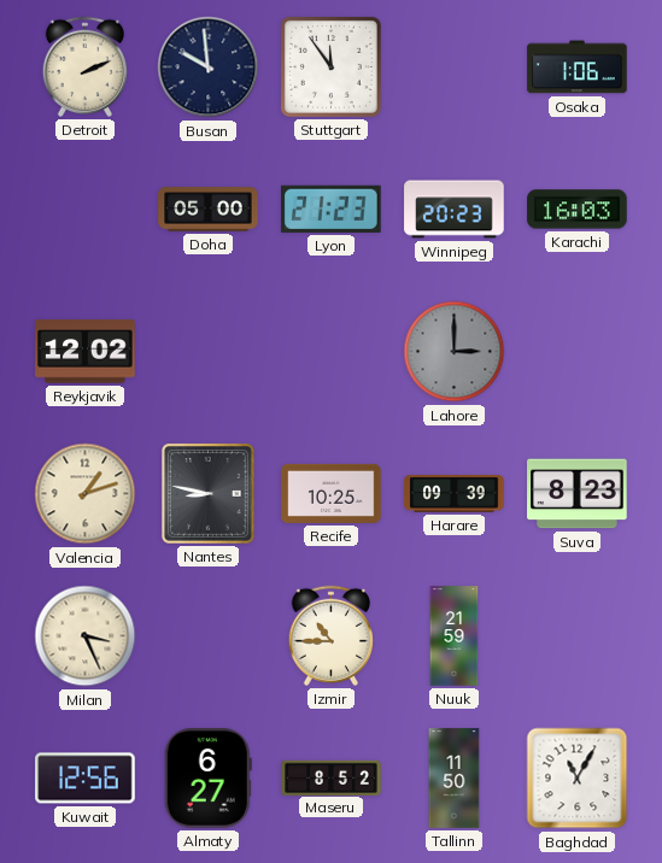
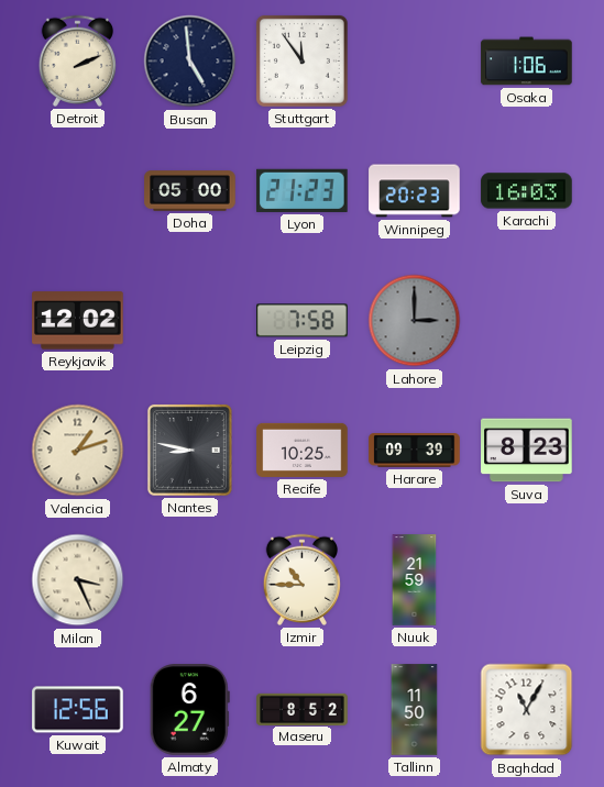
Busan: 9:59 -> 4:59
Leipzig: none -> 7:58
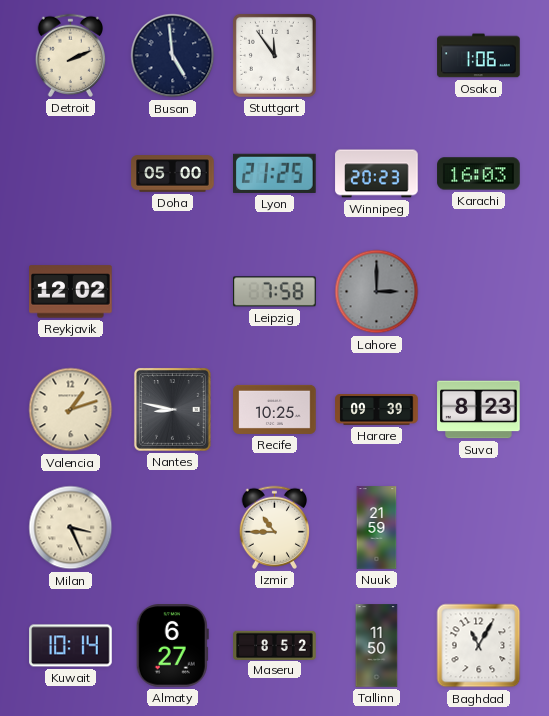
Lyon: 21:23 -> 21:25
Kuwait: 12:56 -> 10:14
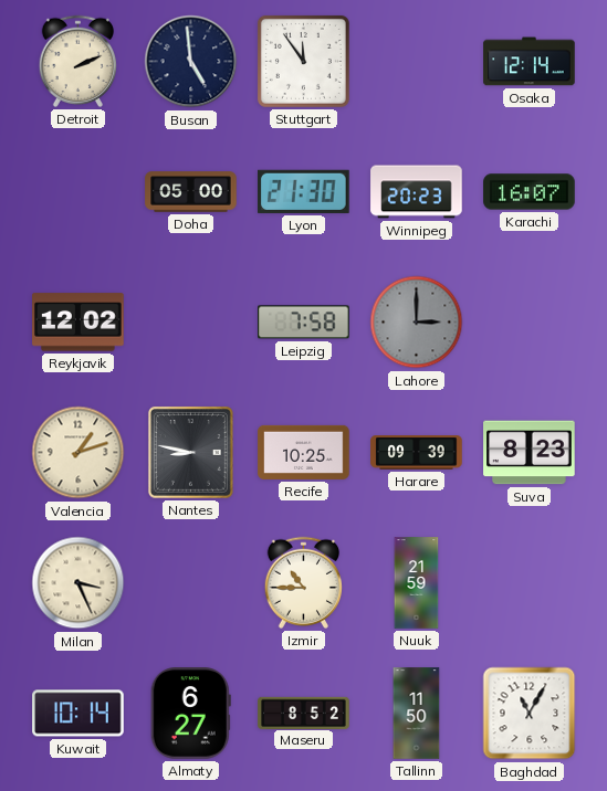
Osaka: 1:06 -> 12:14
Lyon: 21:25 -> 21:30
Karachi: 16:03 -> 16:07
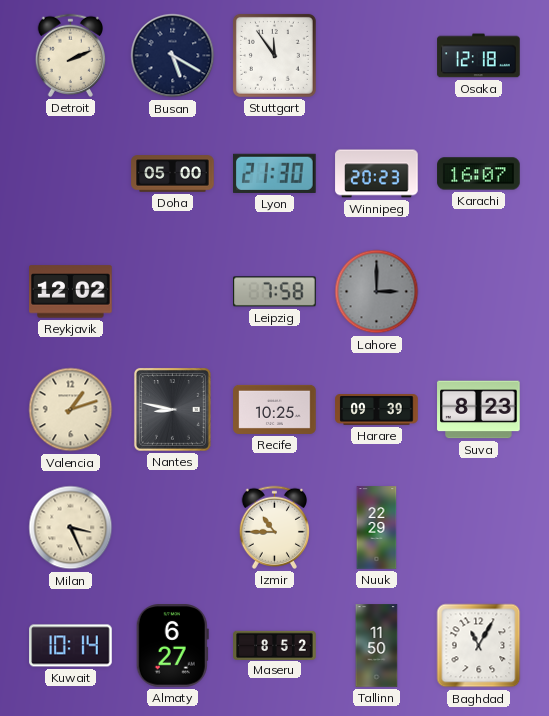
Busan: 4:59 -> 5:20
Osaka: 12:14 -> 12:18
Nuuk: 21:59 -> 22:29
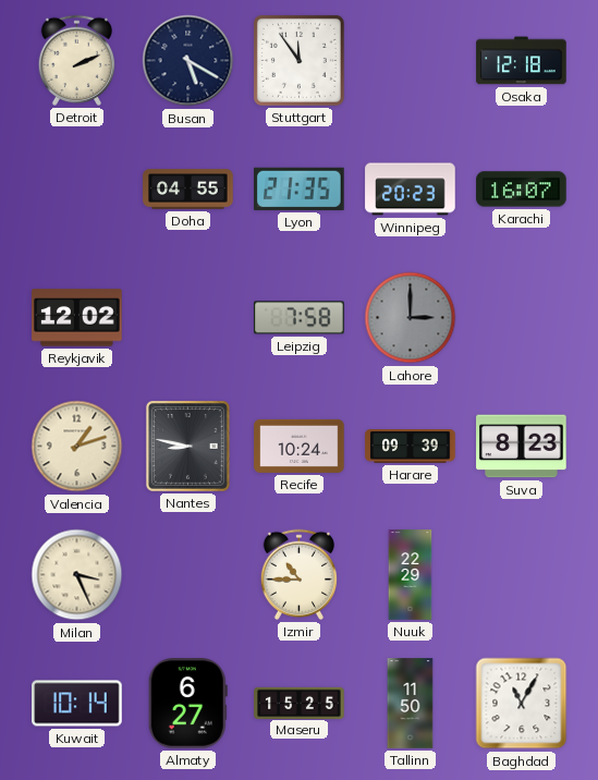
Doha: 05:00 -> 04:55
Lyon: 21:30 -> 21:35
Recife: 10:25 -> 10:24
Maseru: 8:52 -> 15:25
